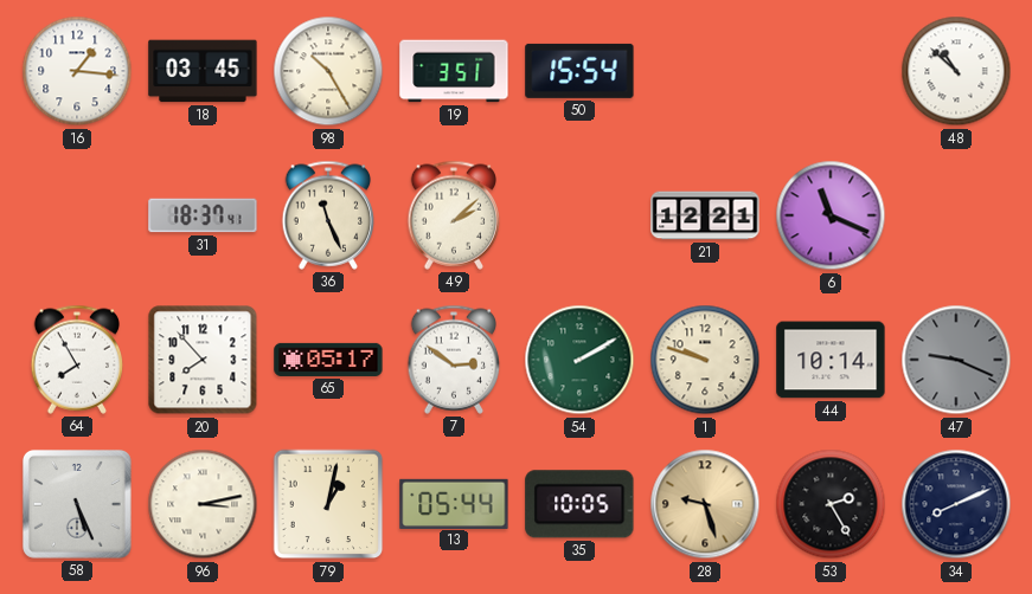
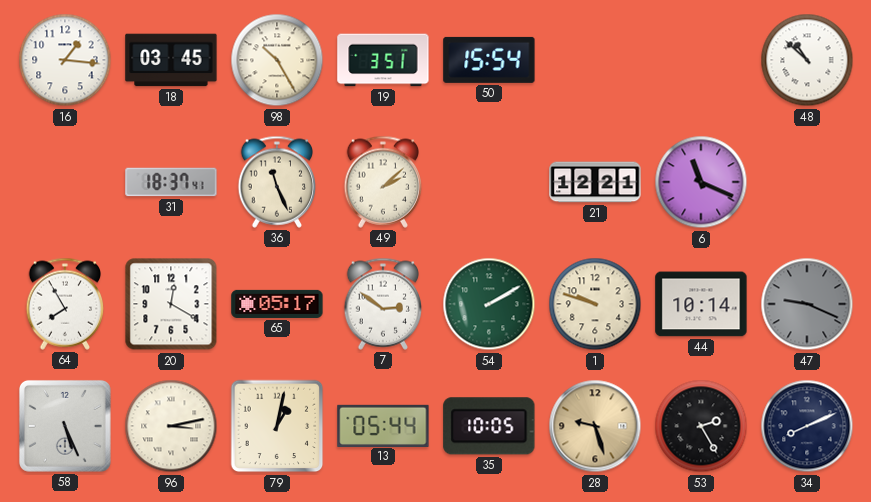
20: 7:53 -> 12:20
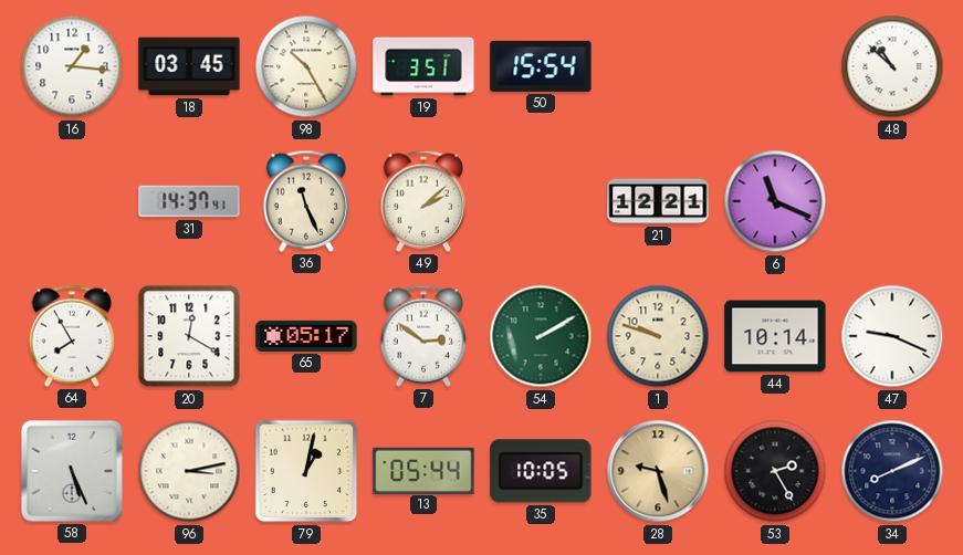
31: 18:37 -> 14:37
47 dial: grey -> white
